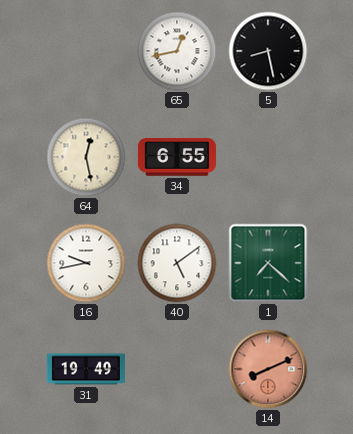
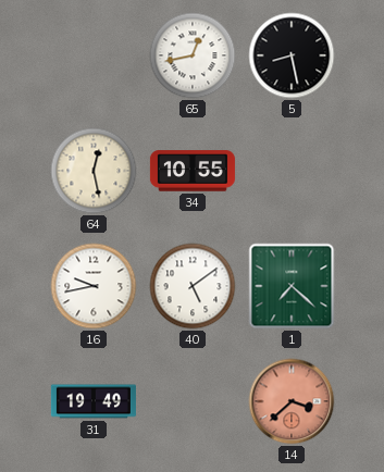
34: 6:55 -> 10:55
14: 8:11 -> 3:38
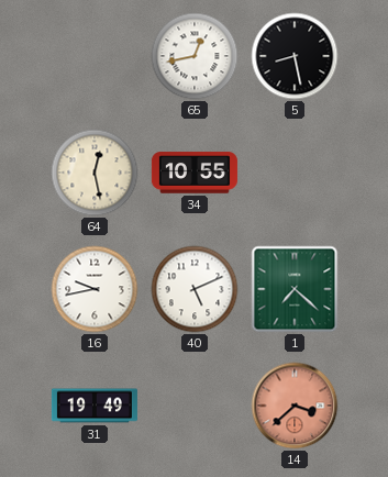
40: 5:09 -> 5:11
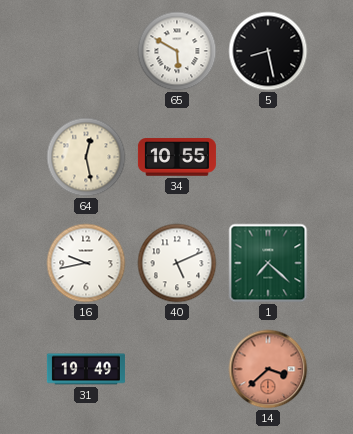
65: 12:43 -> 5:50
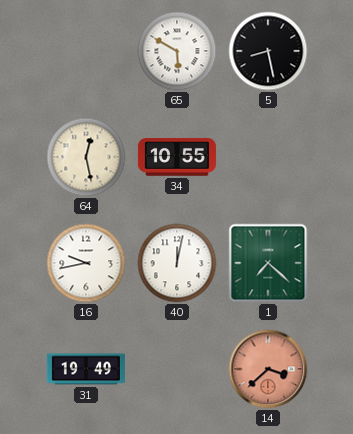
40: 5:11 -> 12:02
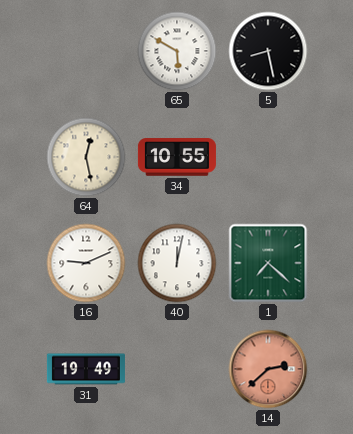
16: 9:43 -> 9:11
14: 3:38 -> 2:38
